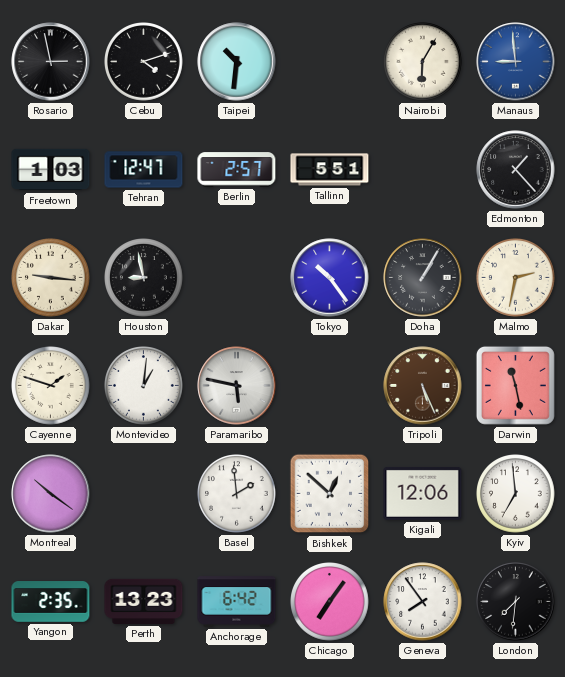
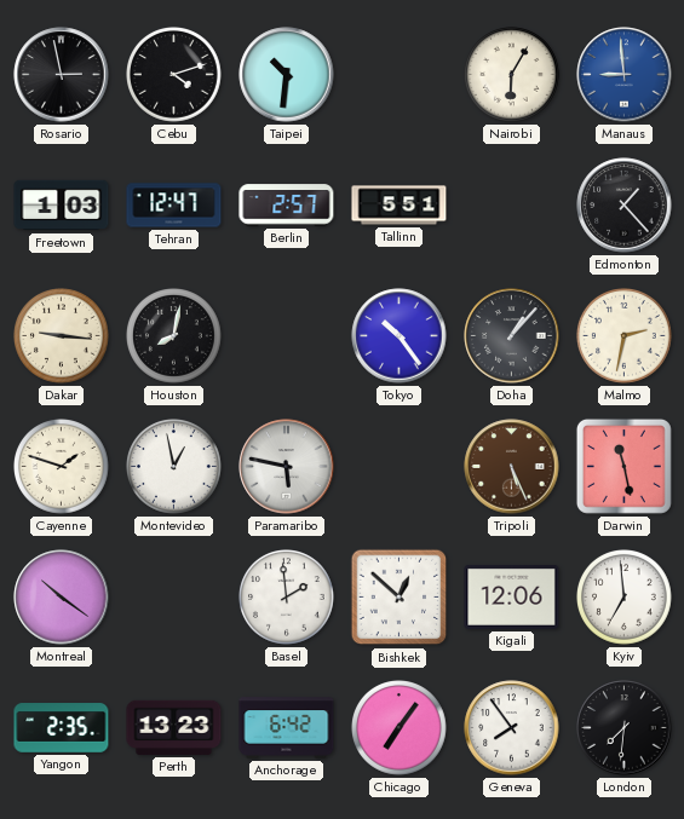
Houston: 8:58 -> 8:02
Doha: 1:05 -> 1:07
Montevideo: 1:01 -> 12:58
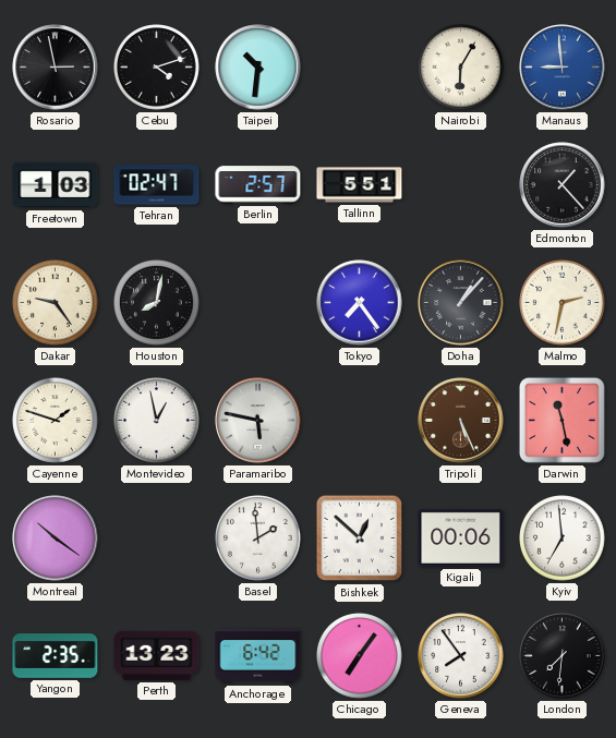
Tehran: 12:47 -> 02:47
Dakar: 9:16 -> 9:24
Tokyo: 10:24 -> 7:24
Kigali: 12:06 -> 00:06
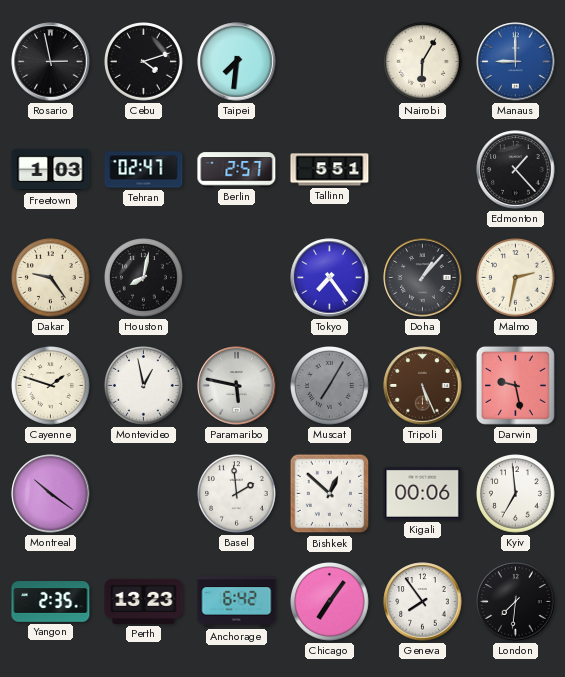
Taipei: 10:31 -> 7:31
Manaus: 8:59 -> 9:00
Muscat: none -> 7:05
Darwin: 11:28 -> 9:28
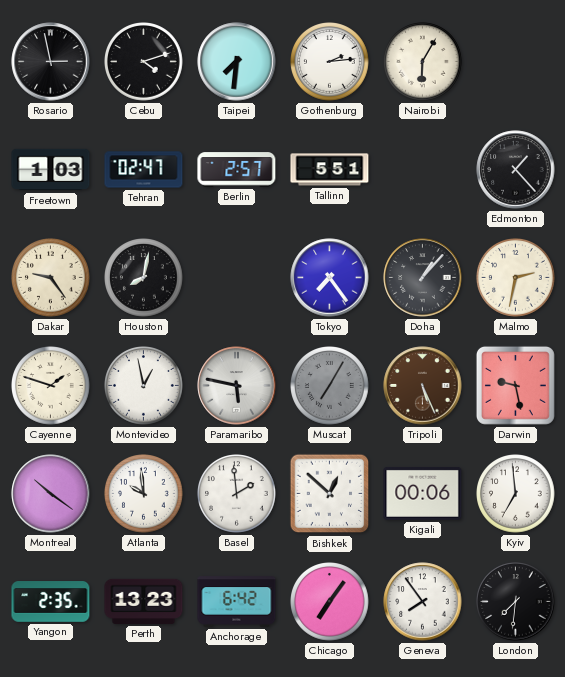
Gothenburg: none -> 2:14
Manaus: 9:00 -> none
Atlanta: none -> 9:59
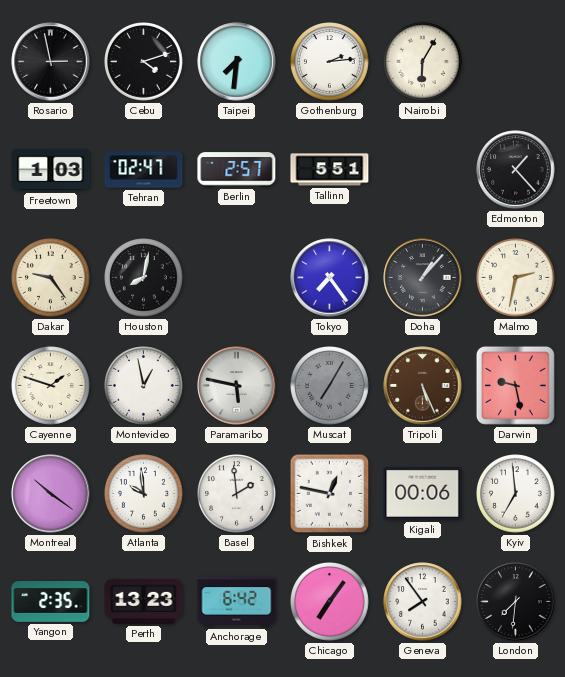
Bishkek: 12:52 -> 12:47
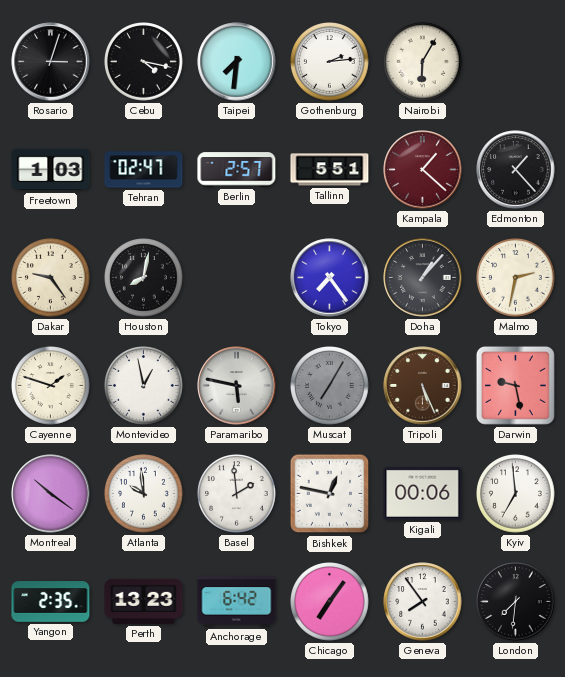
Rosario: 2:58 -> 3:03
Cebu: 4:12 -> 4:17
Kampala: none -> 1:22
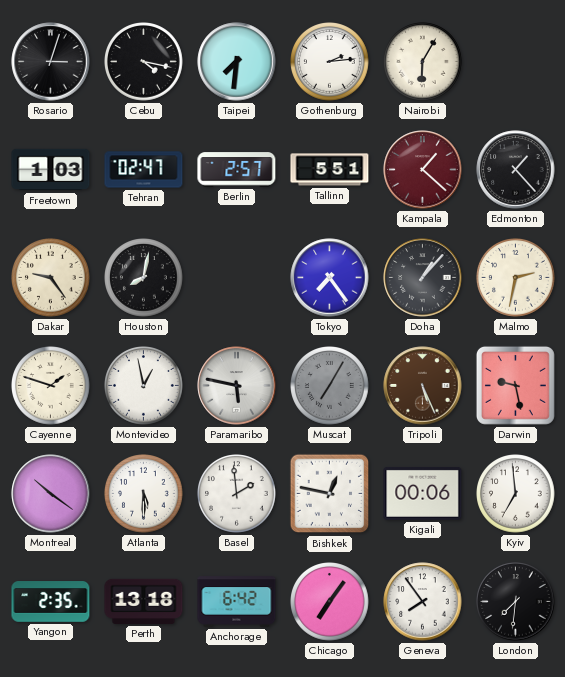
Atlanta: 9:59 -> 5:30
Perth: 13:23 -> 13:18
